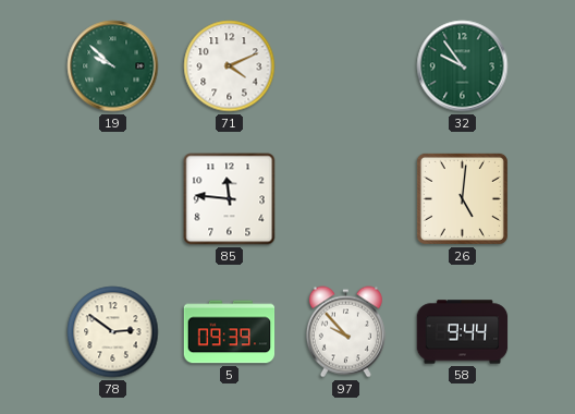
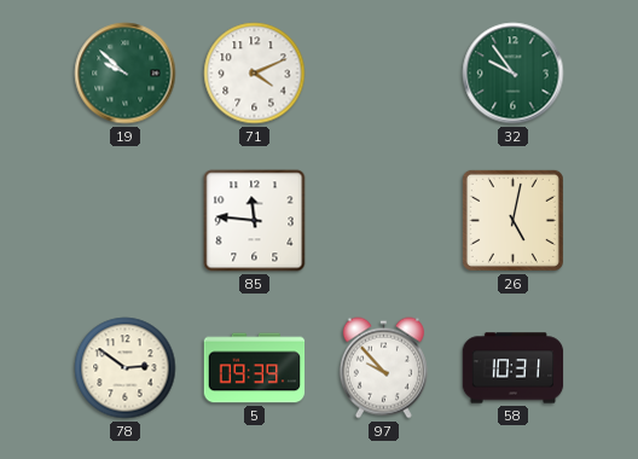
26: 5:01 -> 5:02
58: 9:44 -> 10:31
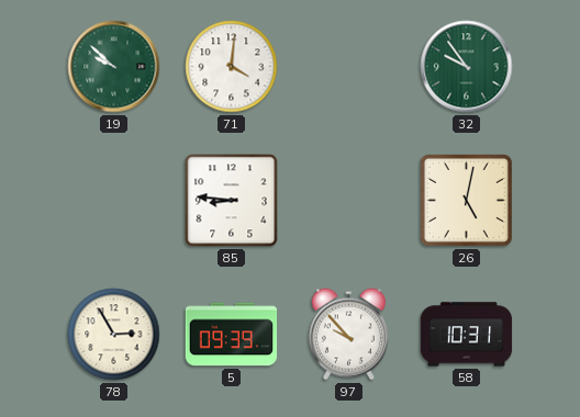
71: 4:11 -> 4:01
85: 11:46 -> 8:46
78: 2:51 -> 2:55
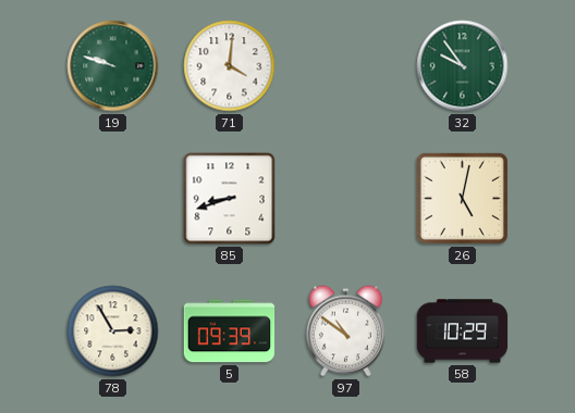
19: 9:52 -> 9:48
85: 8:46 -> 8:42
97: 9:53 -> 10:51
58: 10:31 -> 10:29
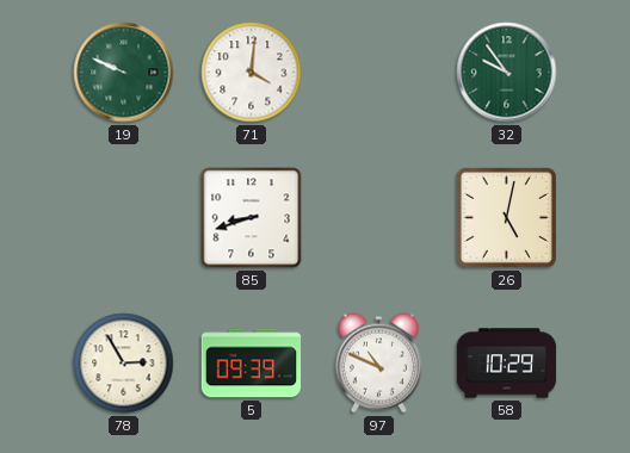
19: 9:48 -> 9:49
97: 10:51 -> 10:49
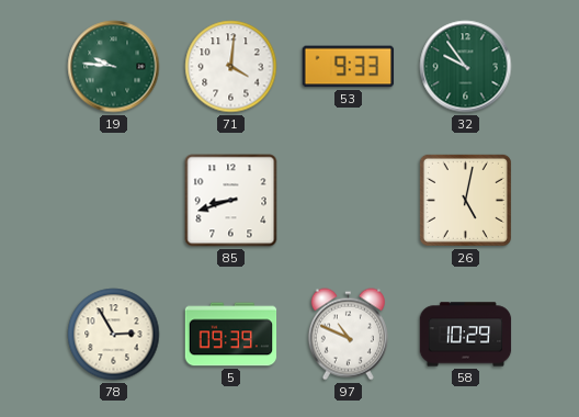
19: 9:49 -> 9:46
53: none -> 9:33
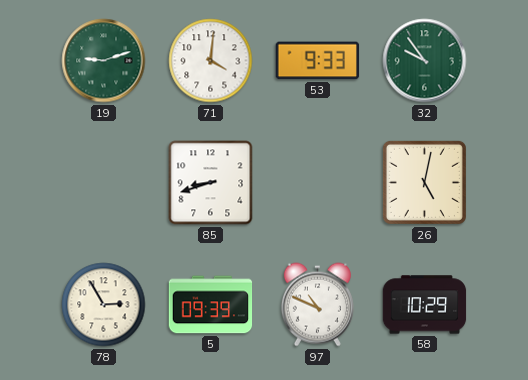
19: 9:46 -> 9:12
